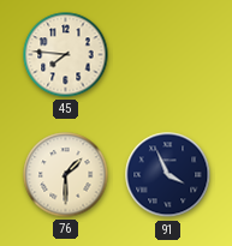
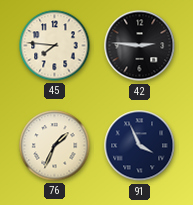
42: none -> 2:46
76: 1:30 -> 1:34
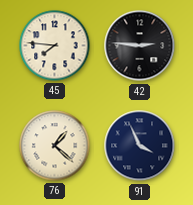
76: 1:34 -> 1:22
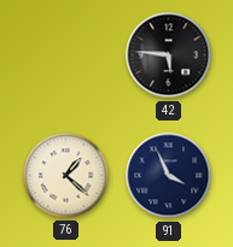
45: 7:46 -> none
42: 2:46 -> 5:46
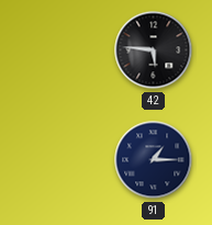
76: 1:22 -> none
91: 3:56 -> 1:15
